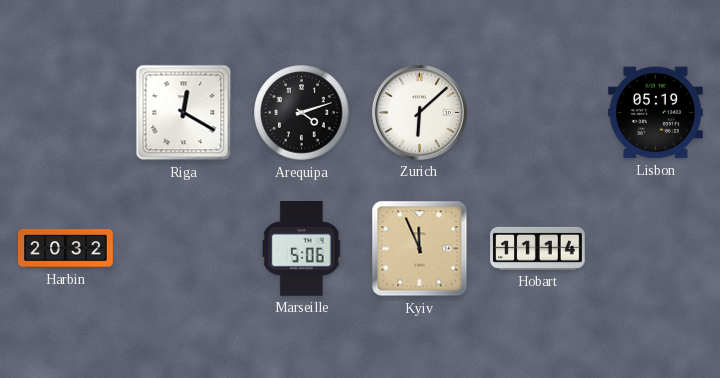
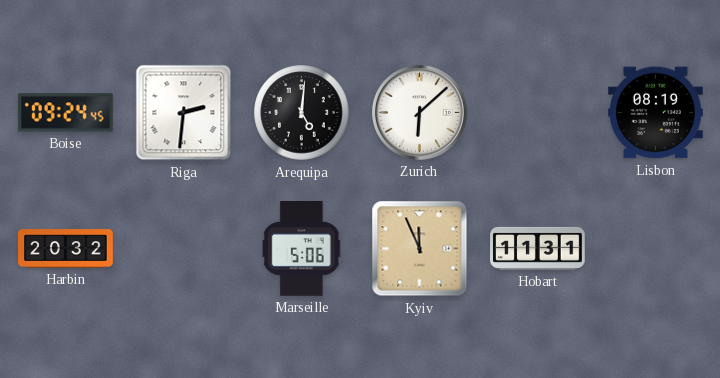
Boise: none -> 09:24
Riga: 12:20 -> 2:31
Arequipa: 4:12 -> 5:01
Lisbon: 05:19 -> 08:19
Hobart: 11:14 -> 11:31
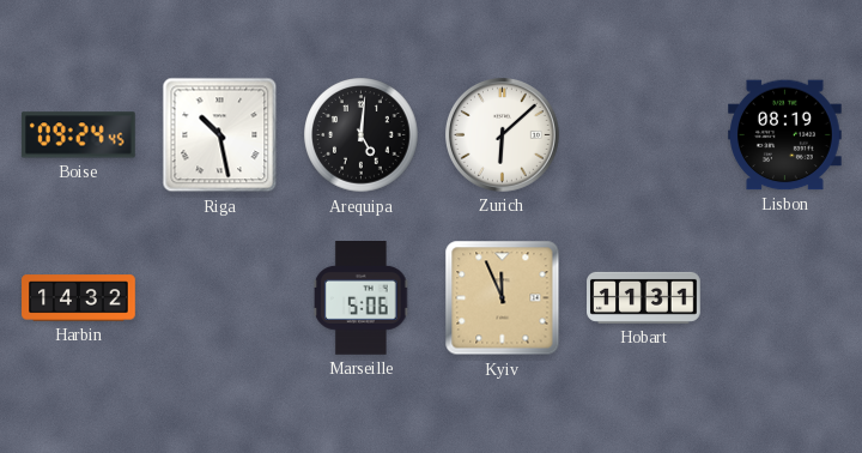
Riga: 2:31 -> 10:28
Harbin: 20:32 -> 14:32
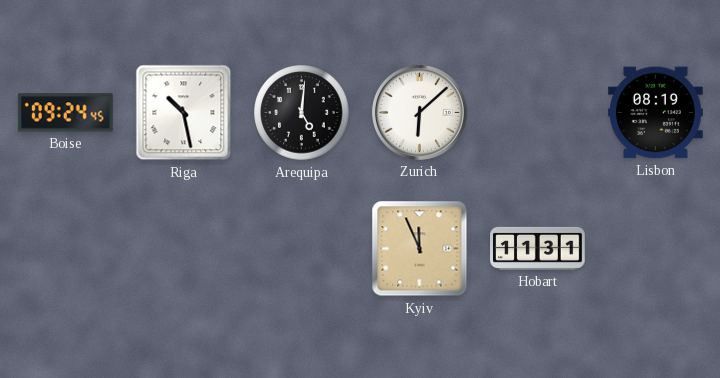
Harbin: 14:32 -> none
Marseille: 5:06 -> none
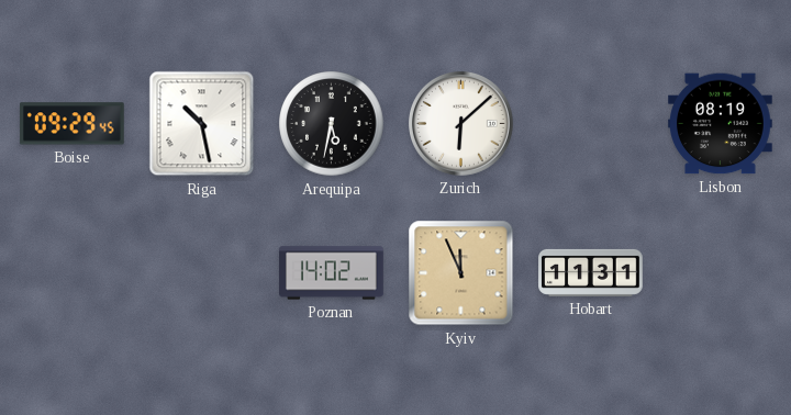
Boise: 09:24 -> 09:29
Arequipa: 5:01 -> 5:32
Poznan: none -> 14:02
